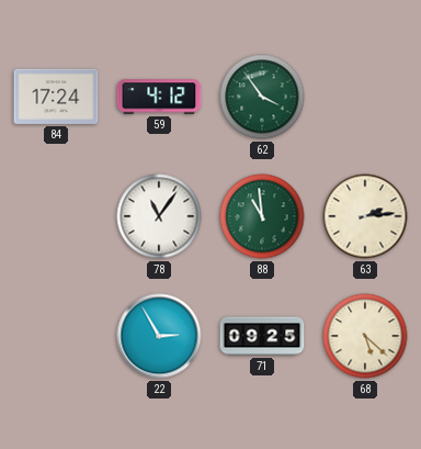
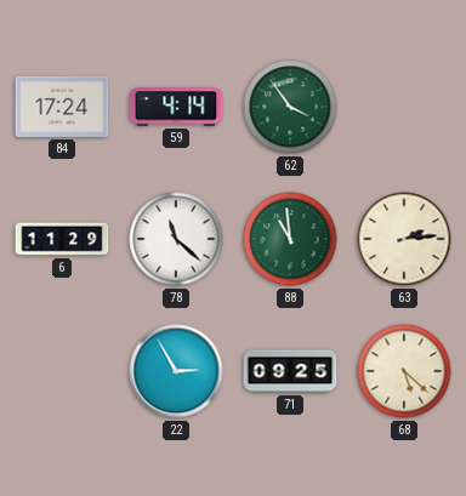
59: 4:12 -> 4:14
6: none -> 11:29
78: 11:06 -> 11:22
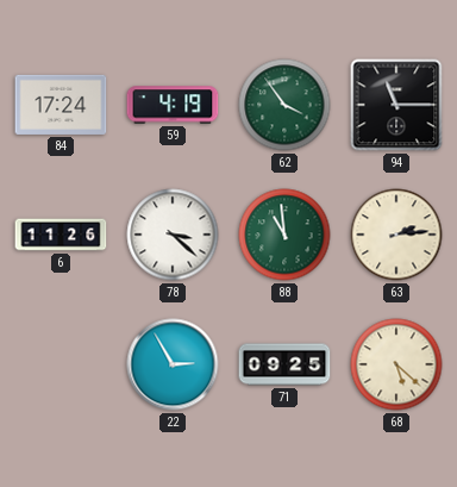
59: 4:14 -> 4:19
94: none -> 11:15
6: 11:29 -> 11:26
78: 11:22 -> 3:22
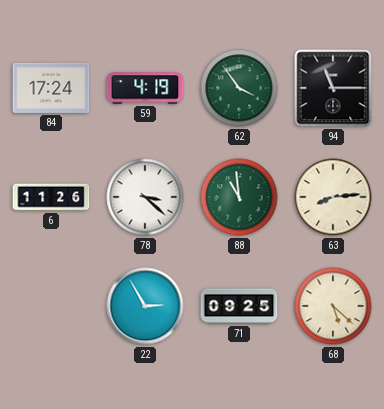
63: 2:14 -> 8:14
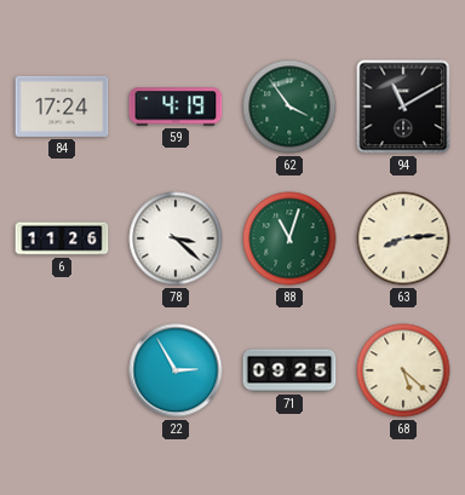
94: 11:15 -> 11:10
88: 10:59 -> 11:03
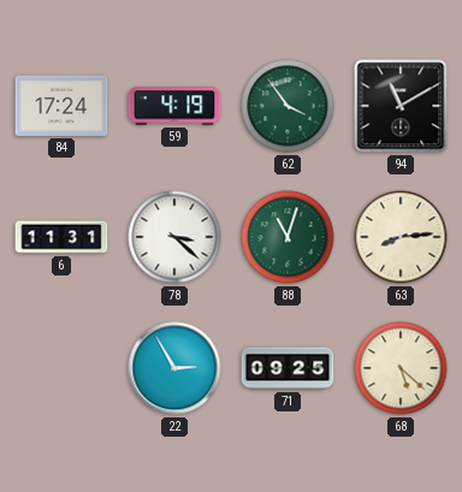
6: 11:26 -> 11:31
